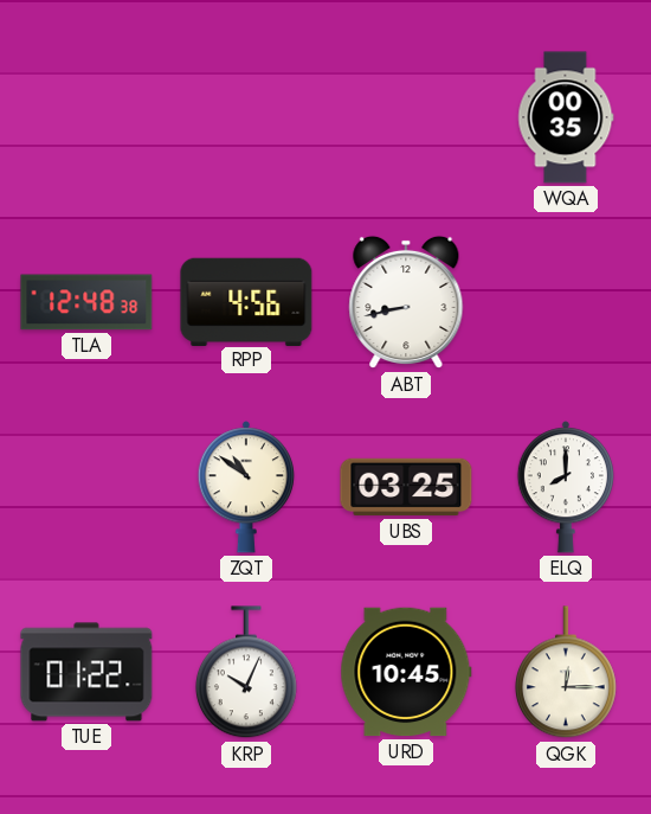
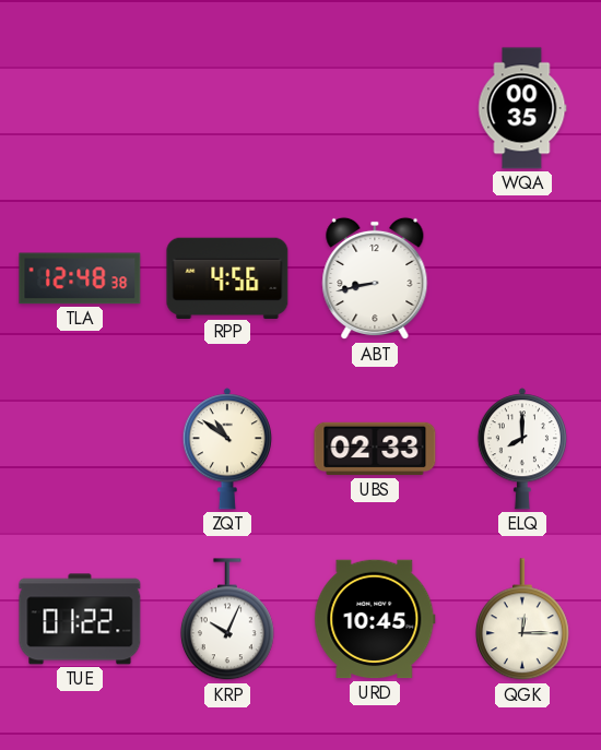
UBS: 03:25 -> 02:33
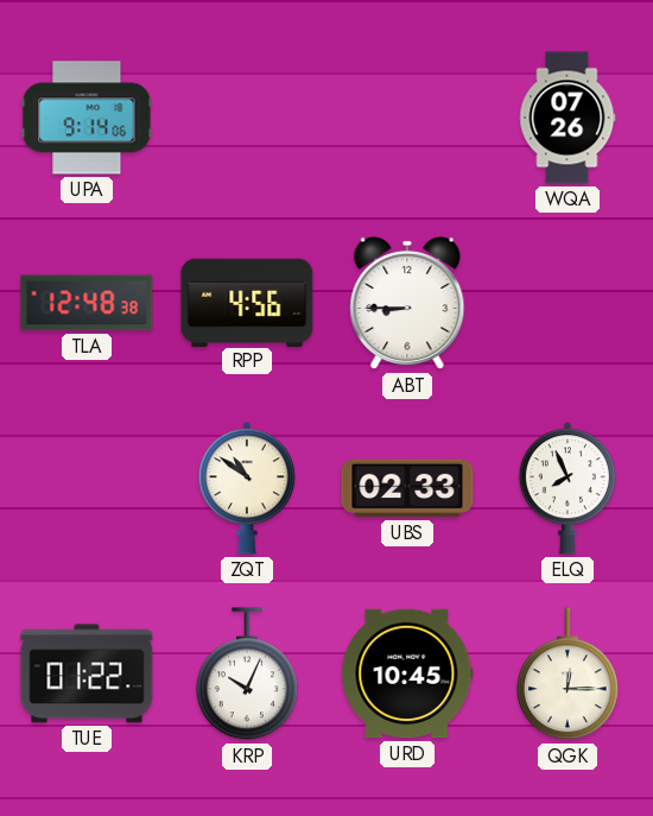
UPA: none -> 9:14
WQA: 00:35 -> 07:26
ABT: 8:43 -> 8:45
ELQ: 8:00 -> 7:56
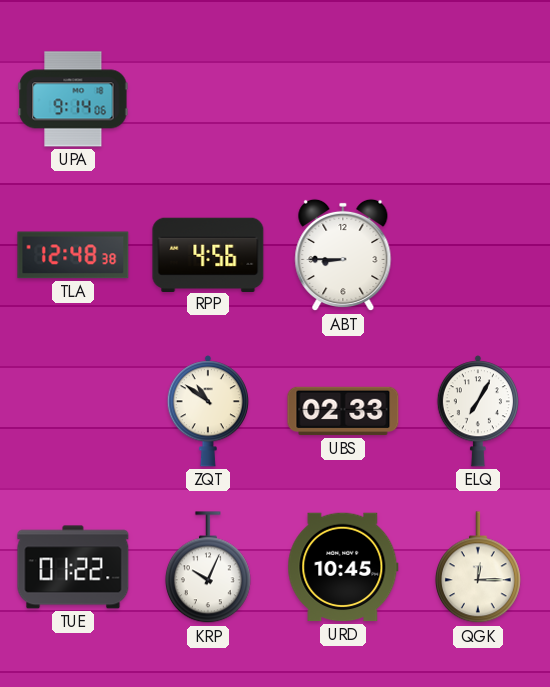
WQA: 07:26 -> none
ELQ: 7:56 -> 7:05
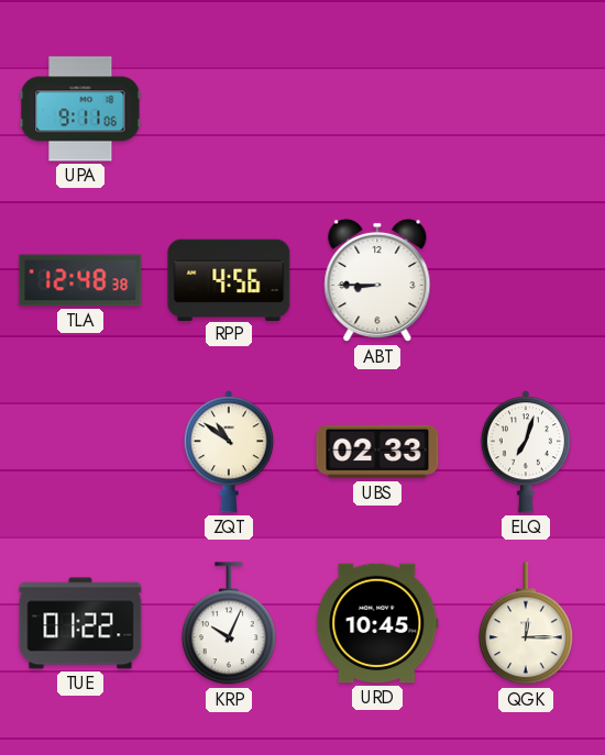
UPA: 9:14 -> 9:11
ELQ: 7:05 -> 7:03
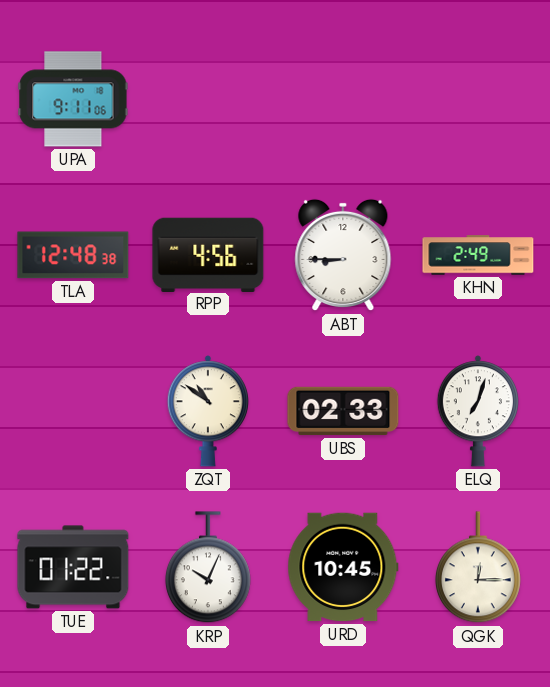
KHN: none -> 2:49
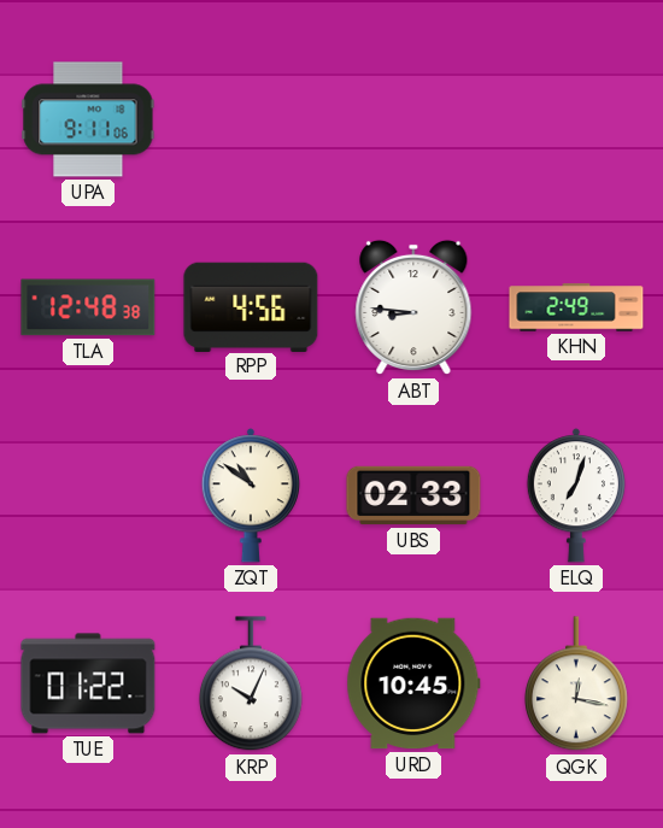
ABT: 8:45 -> 8:46
QGK: 12:15 -> 12:17
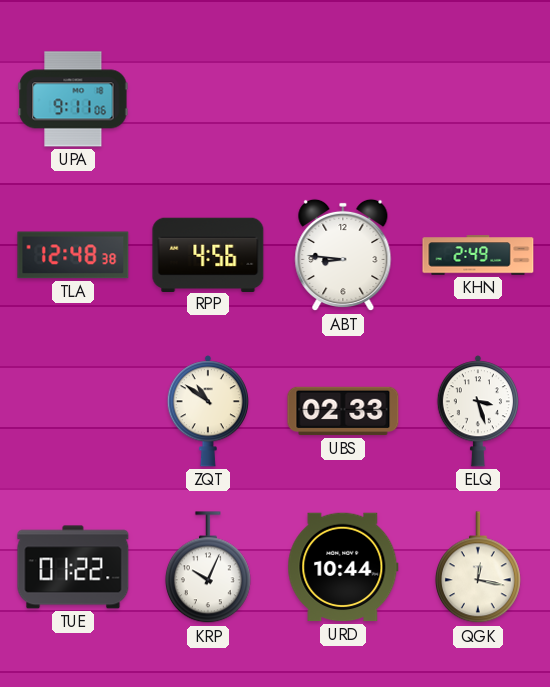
ELQ: 7:03 -> 3:27
URD: 10:45 -> 10:44
